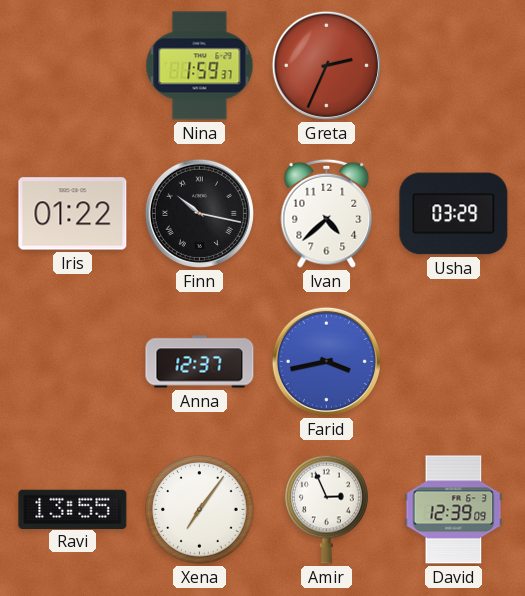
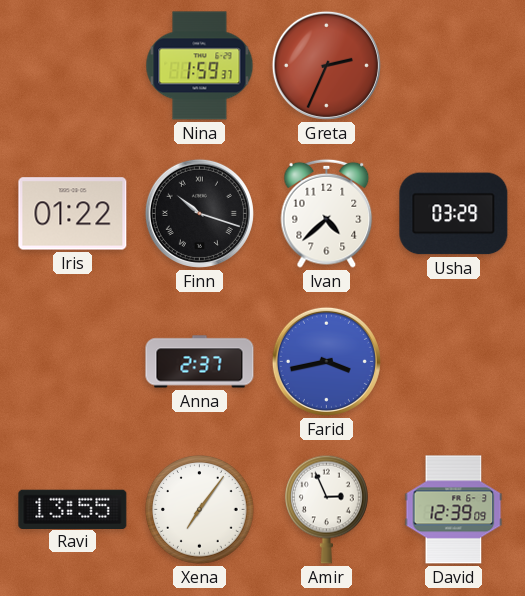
Finn: 10:17 -> 10:18
Anna: 12:37 -> 2:37
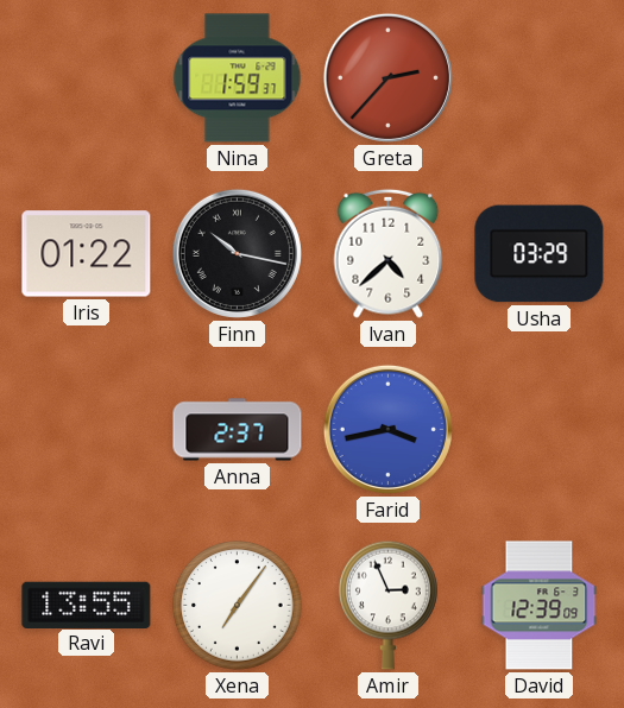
Greta: 2:34 -> 2:37
Finn: 10:18 -> 10:17
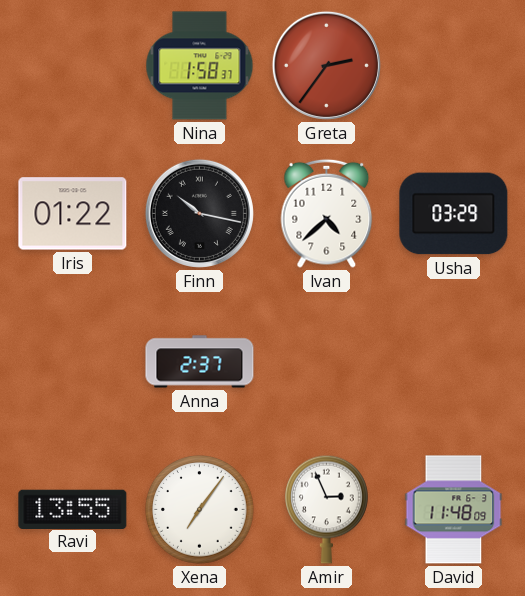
Nina: 1:59 -> 1:58
Greta: 2:37 -> 2:36
Farid: 3:43 -> none
David: 12:39 -> 11:48
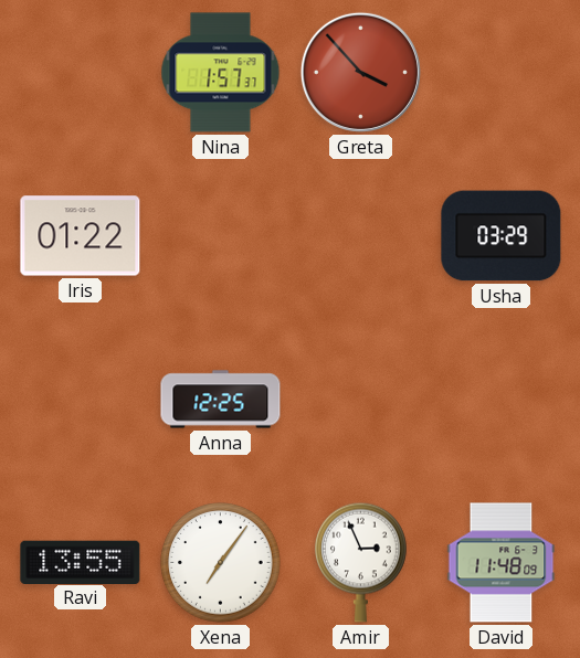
Nina: 1:58 -> 1:57
Greta: 2:36 -> 3:53
Finn: 10:17 -> none
Ivan: 4:38 -> none
Anna: 2:37 -> 12:25
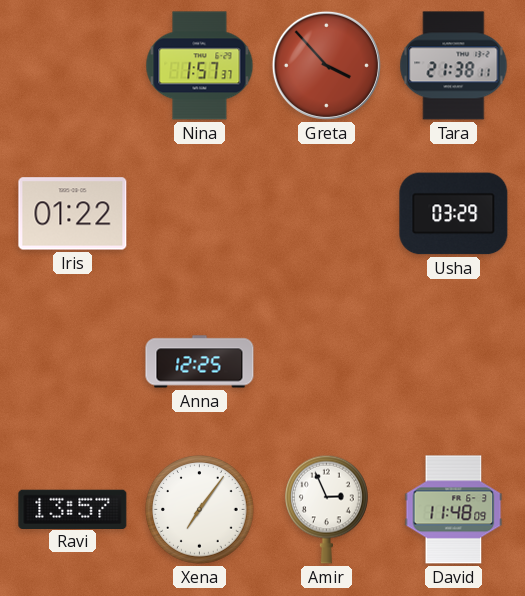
Tara: none -> 21:38
Ravi: 13:55 -> 13:57
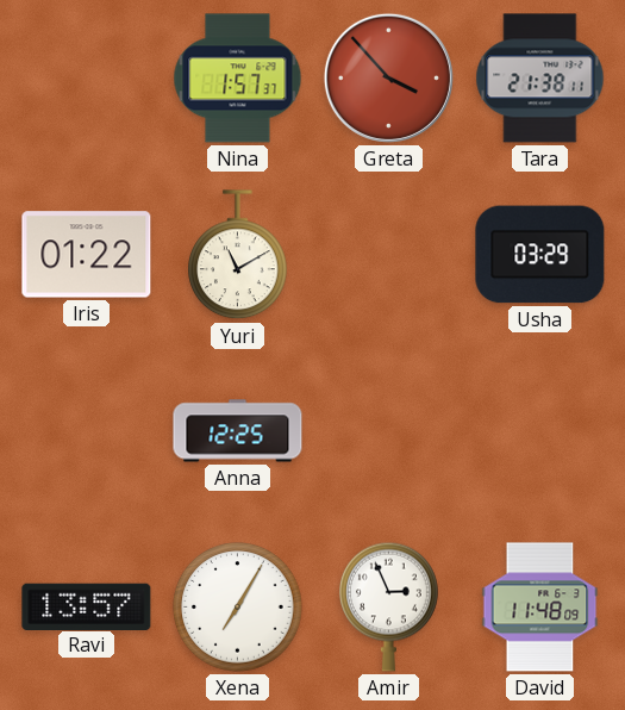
Yuri: none -> 11:10
Xena: 7:06 -> 7:05
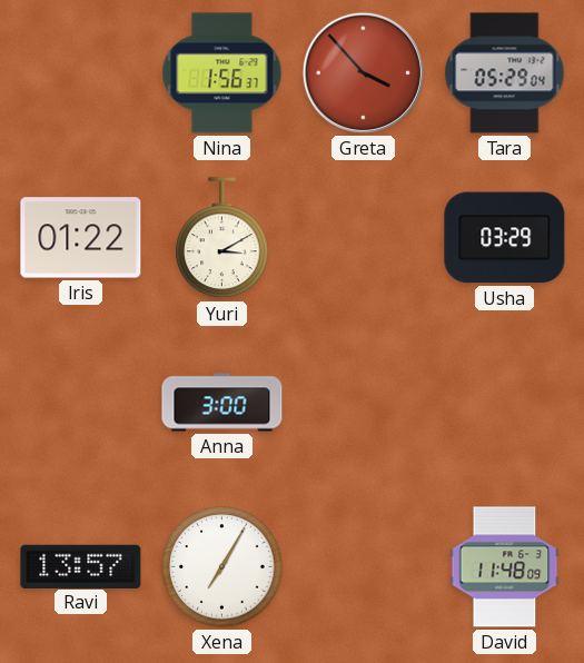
Nina: 1:57 -> 1:56
Tara: 21:38 -> 05:29
Yuri: 11:10 -> 3:10
Anna: 12:25 -> 3:00
Amir: 2:56 -> none
